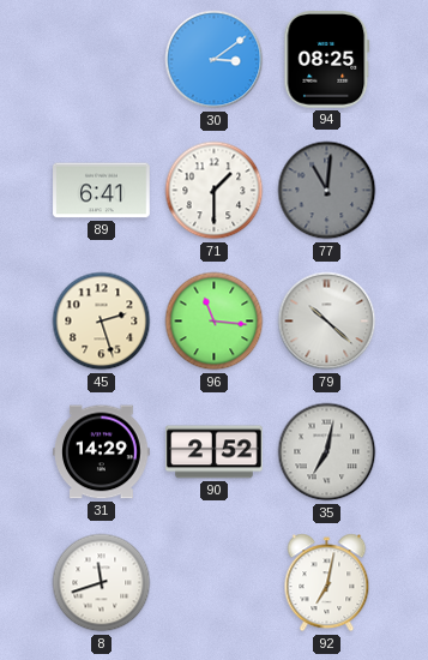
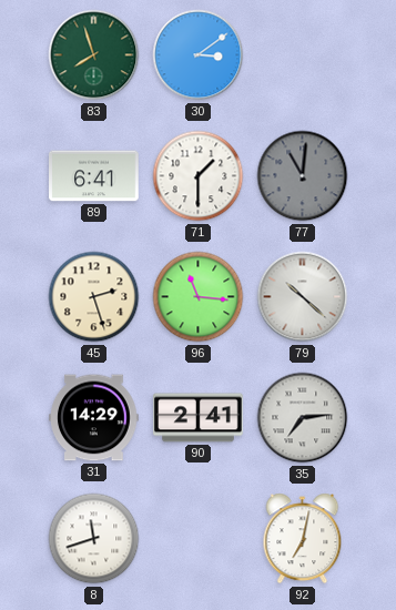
83: none -> 7:57
94: 08:25 -> none
90: 2:52 -> 2:41
35: 7:02 -> 7:14
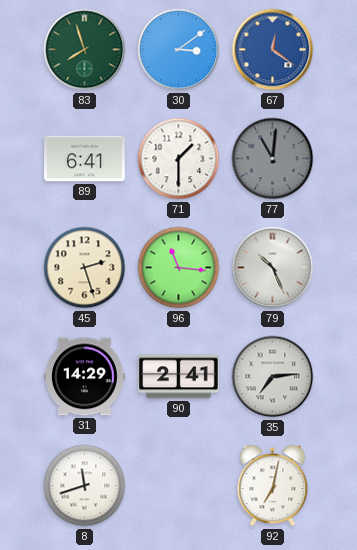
67: none -> 12:21
79: 10:22 -> 10:26
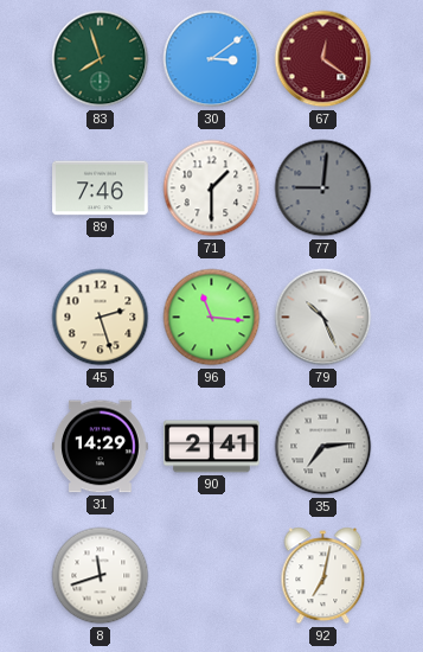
67 dial: blue -> burgundy
89: 6:41 -> 7:46
77: 11:01 -> 9:01
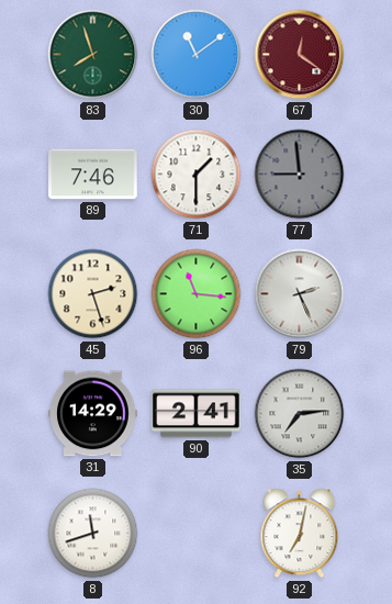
30: 3:09 -> 11:09
77: 9:01 -> 8:59
79: 10:26 -> 2:26
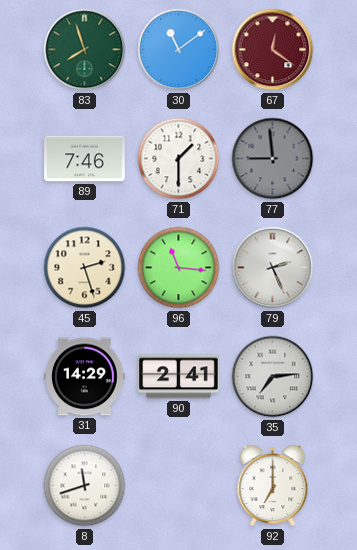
92: 7:02 -> 7:00
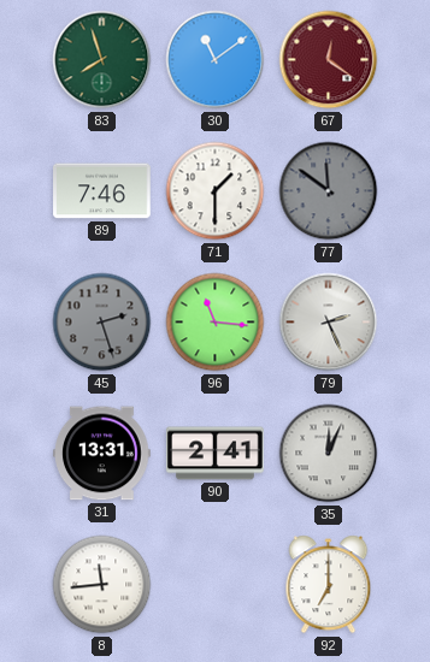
77: 8:59 -> 11:51
45 dial: cream -> grey
31: 14:29 -> 13:31
35: 7:14 -> 12:04
8: 11:42 -> 11:44
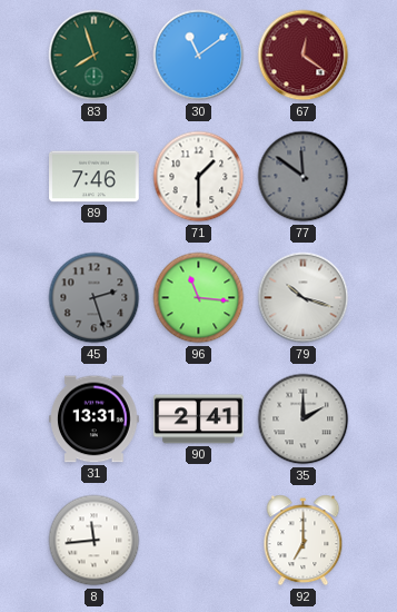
79: 2:26 -> 10:18
35: 12:04 -> 2:00
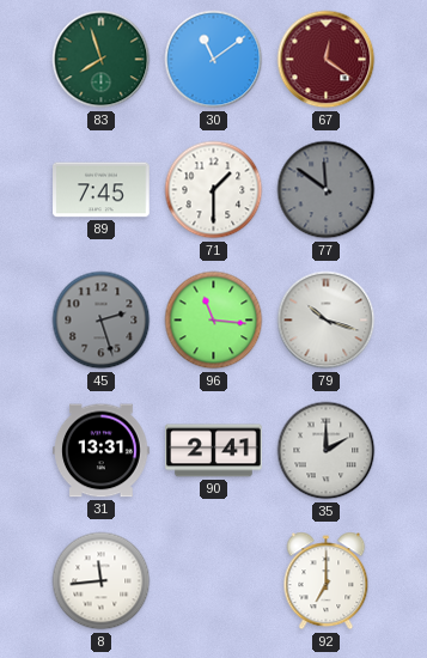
89: 7:46 -> 7:45
